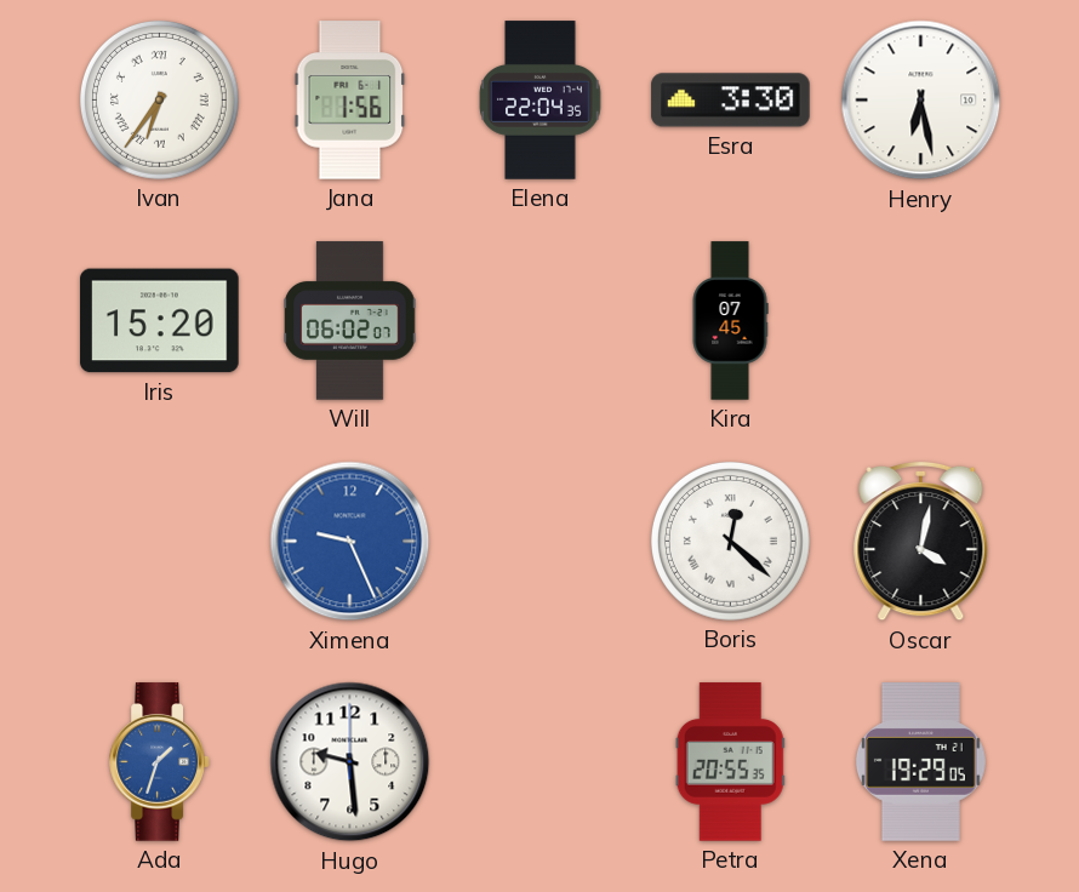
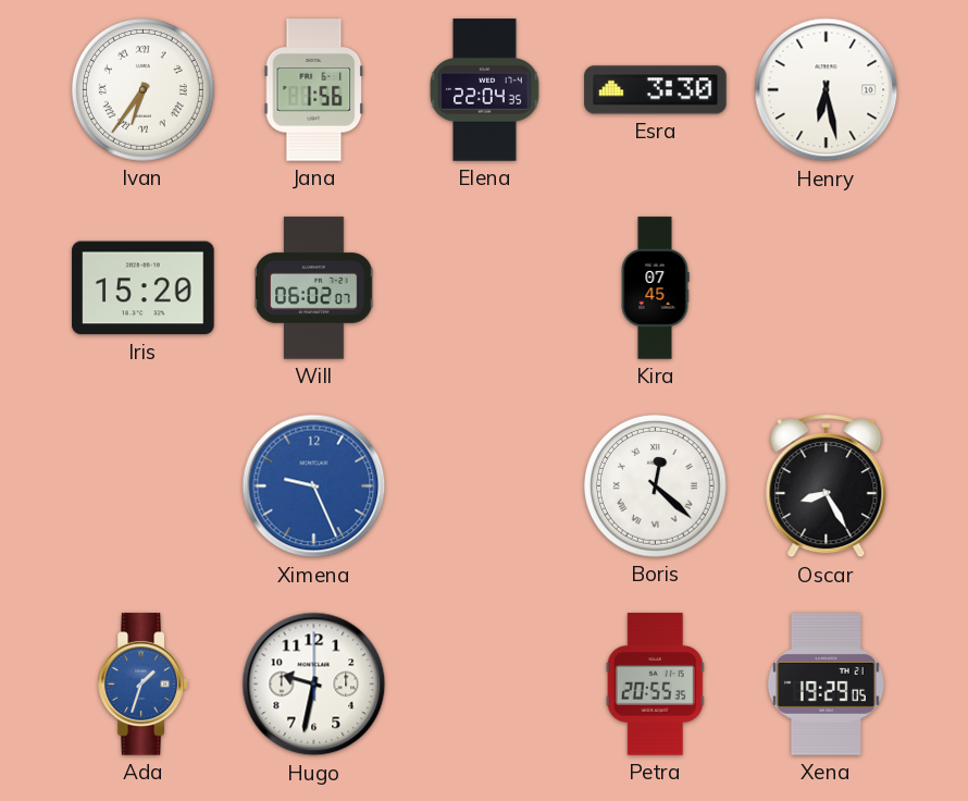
Oscar: 4:02 -> 8:25
Hugo: 9:29 -> 9:32
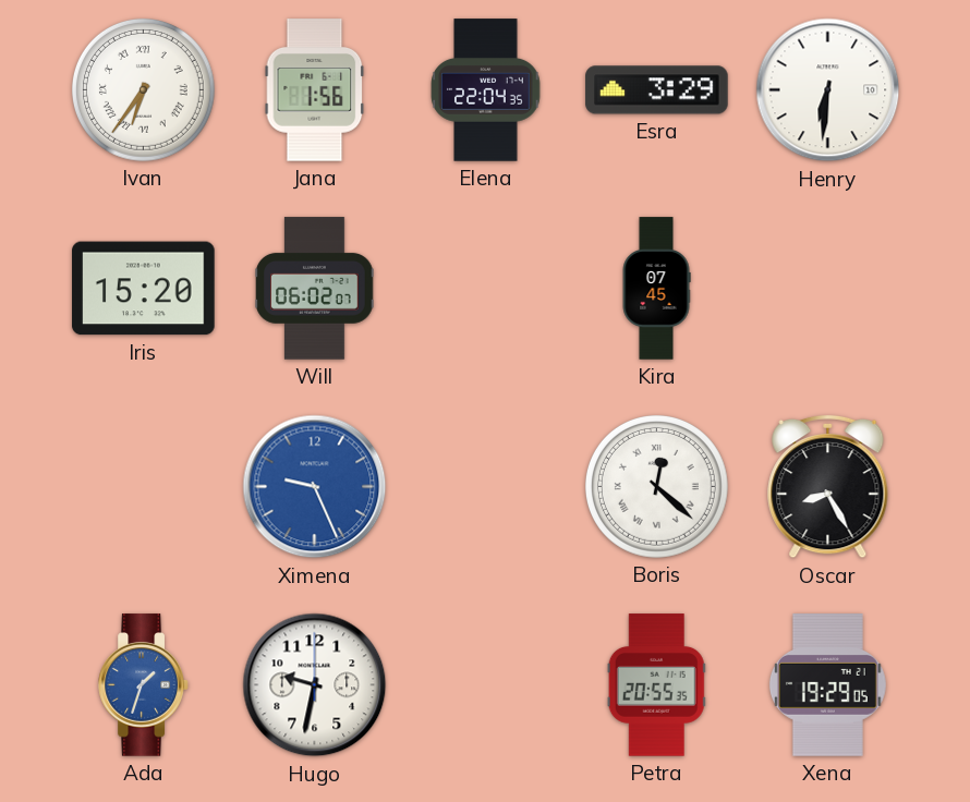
Esra: 3:30 -> 3:29
Henry: 6:28 -> 6:31
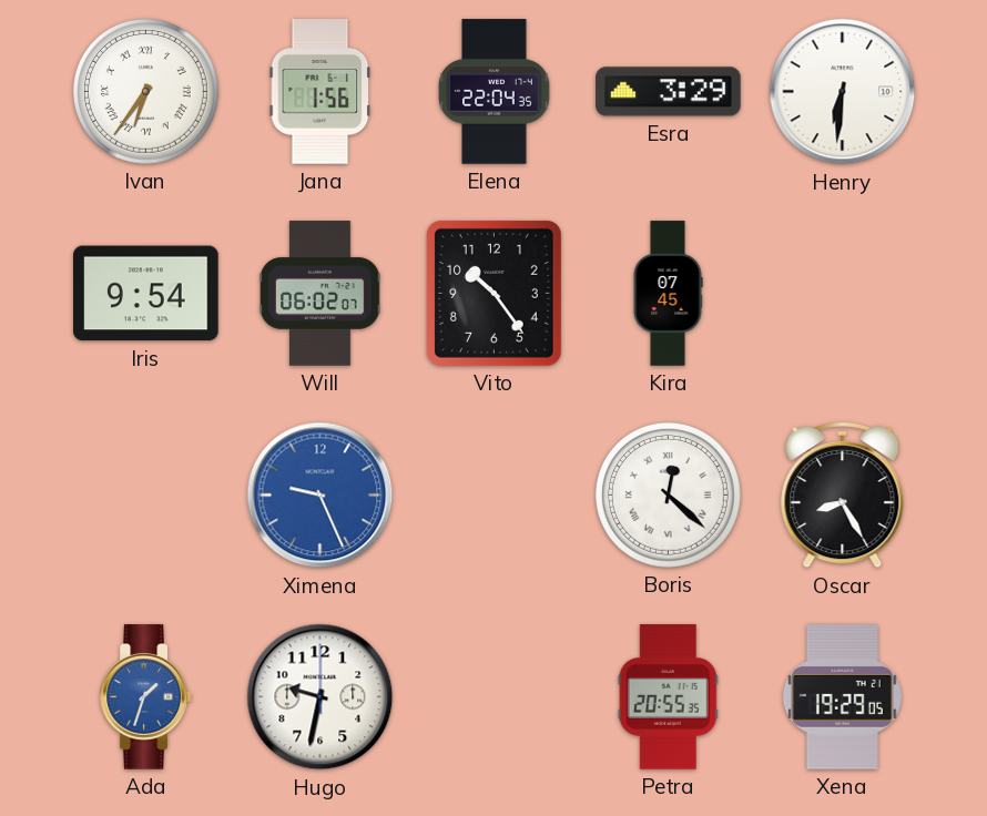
Iris: 15:20 -> 9:54
Vito: none -> 10:24
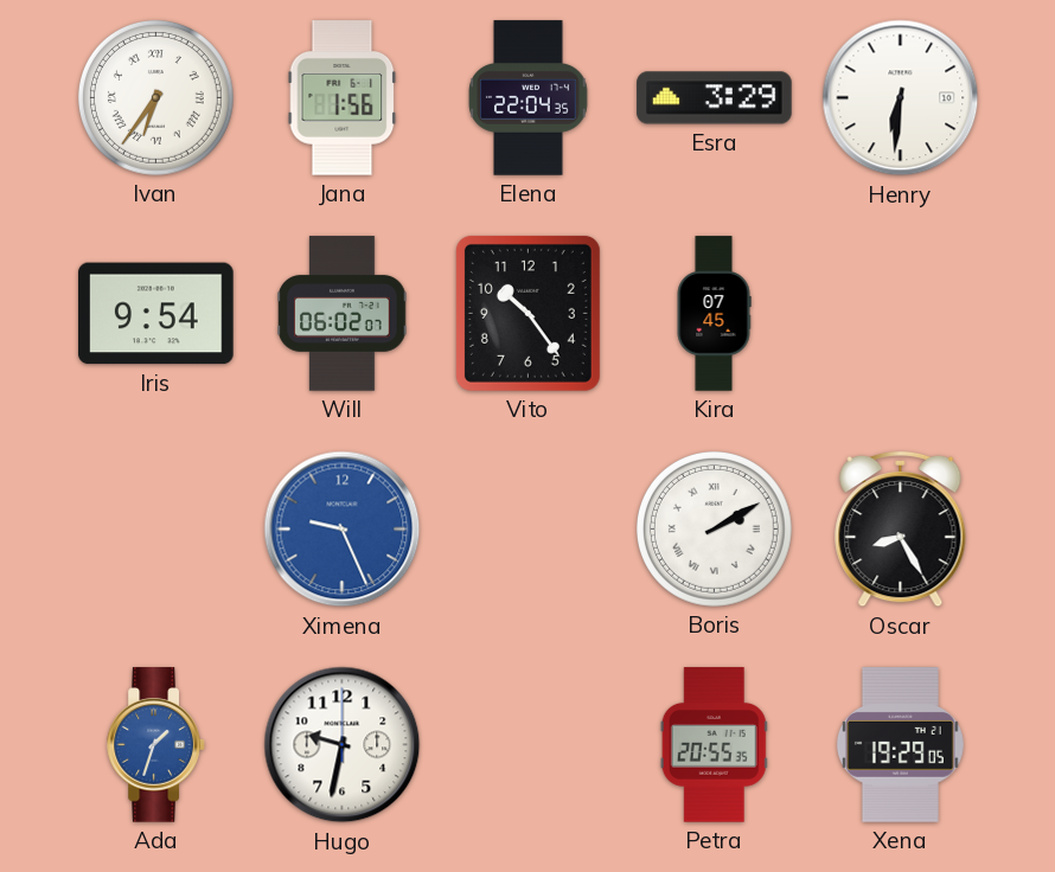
Boris: 12:22 -> 2:10
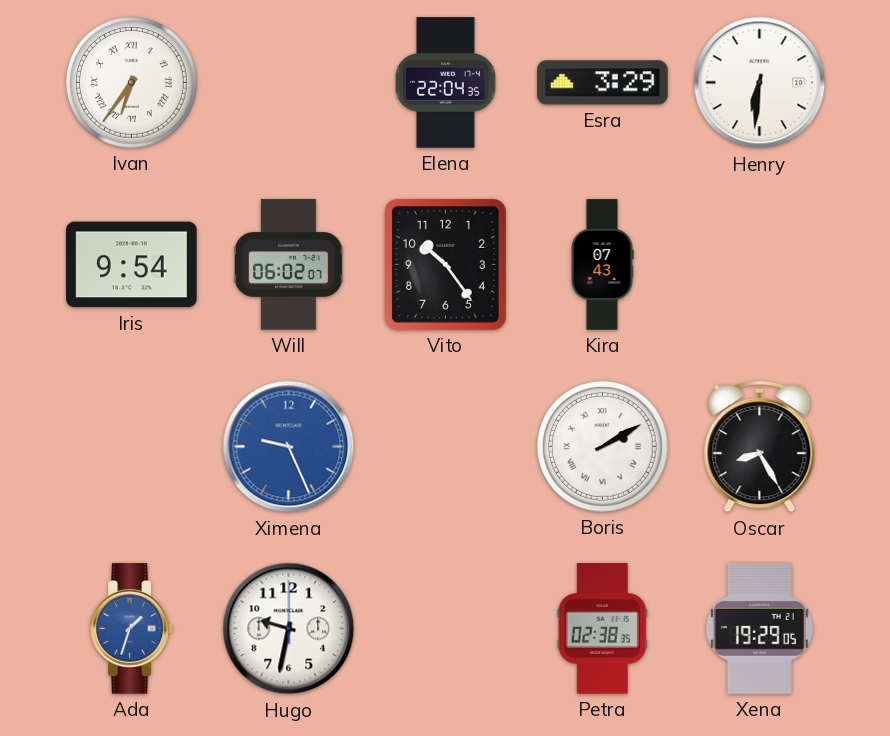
Jana: 1:56 -> none
Kira: 07:45 -> 07:43
Petra: 20:55 -> 02:38
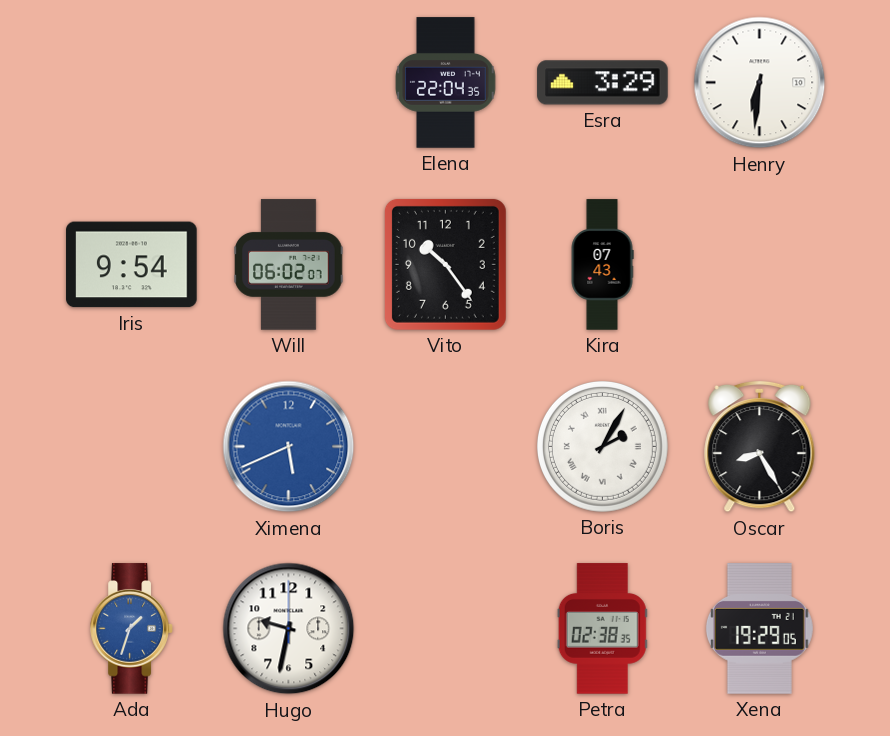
Ivan: 6:36 -> none
Ximena: 9:26 -> 5:41
Boris: 2:10 -> 2:05
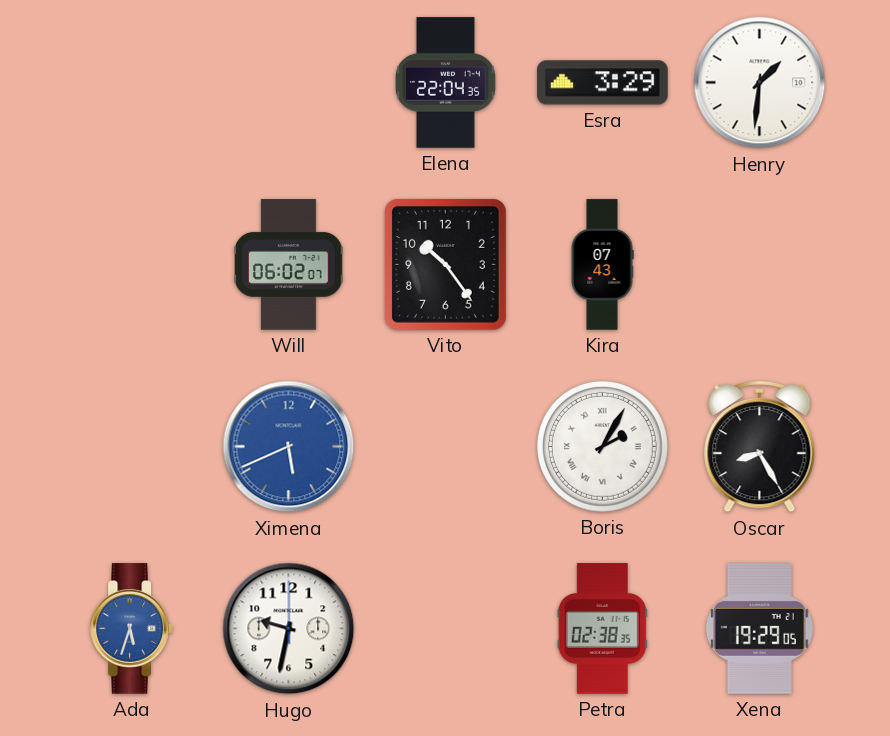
Henry: 6:31 -> 1:31
Iris: 9:54 -> none
Ada: 1:33 -> 5:33
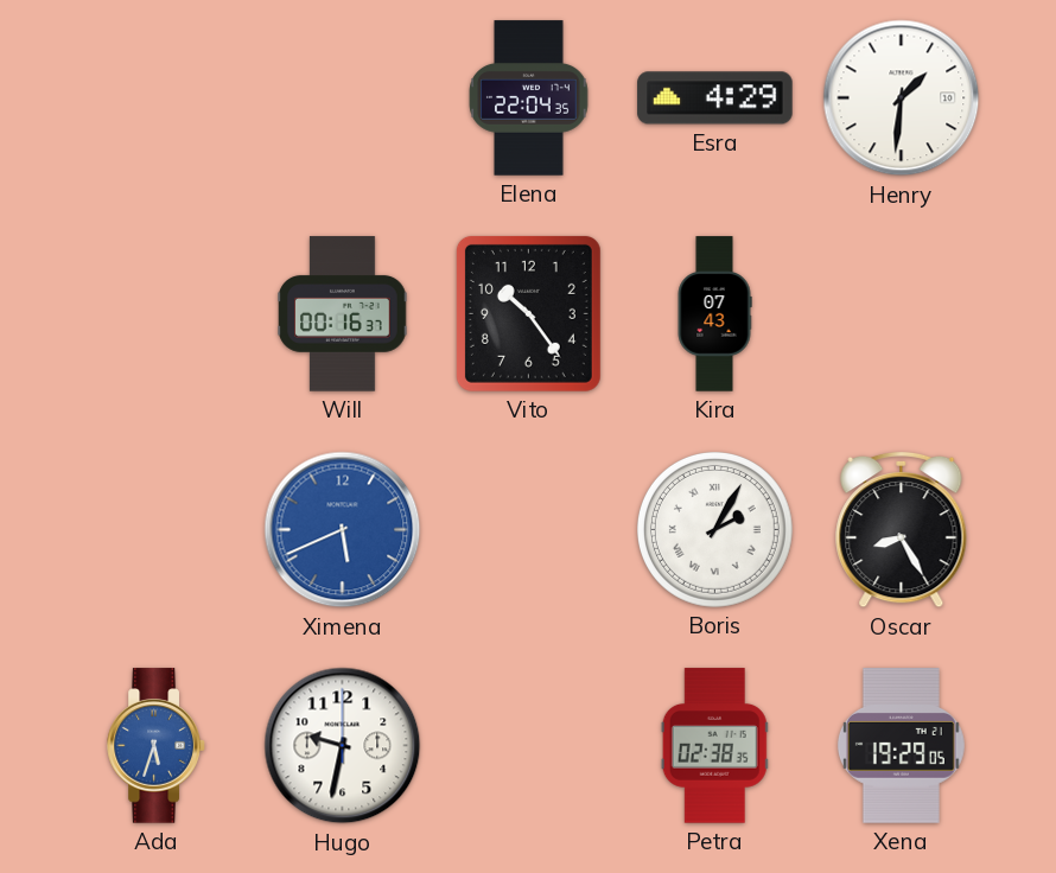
Esra: 3:29 -> 4:29
Will: 06:02 -> 00:16
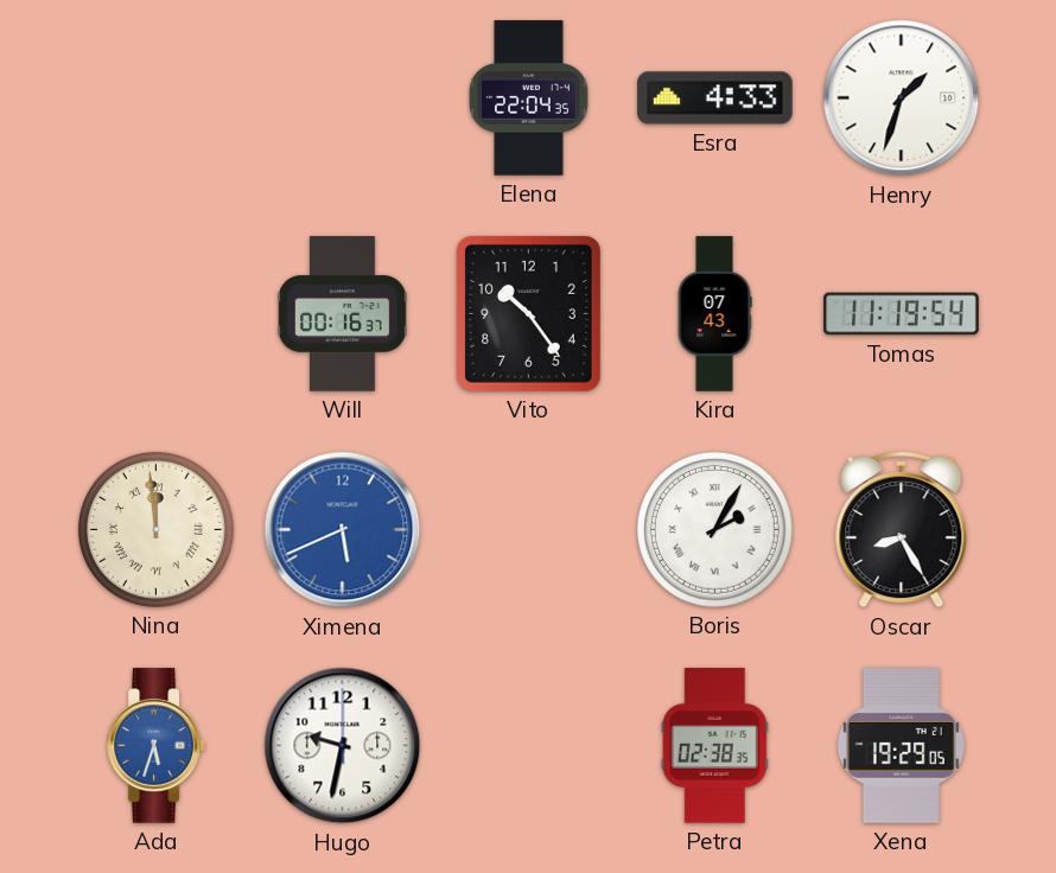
Esra: 4:29 -> 4:33
Henry: 1:31 -> 1:33
Tomas: none -> 11:19
Nina: none -> 11:59
